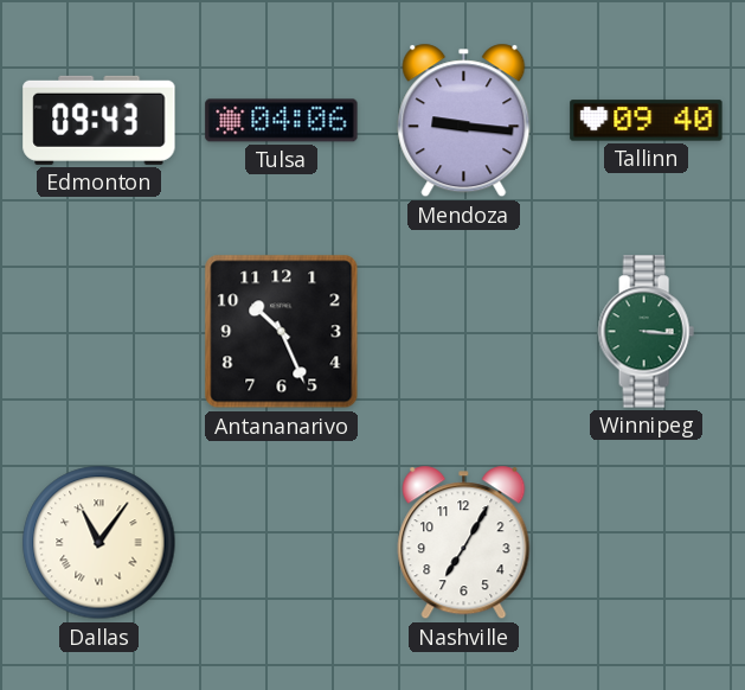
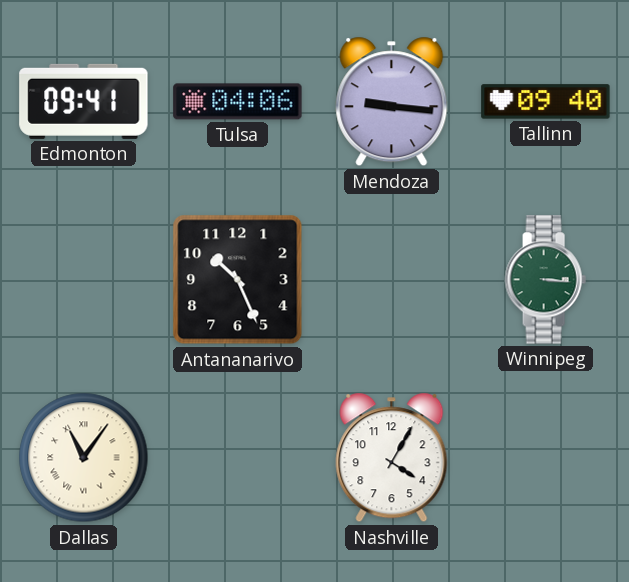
Edmonton: 09:43 -> 09:41
Nashville: 7:05 -> 4:05
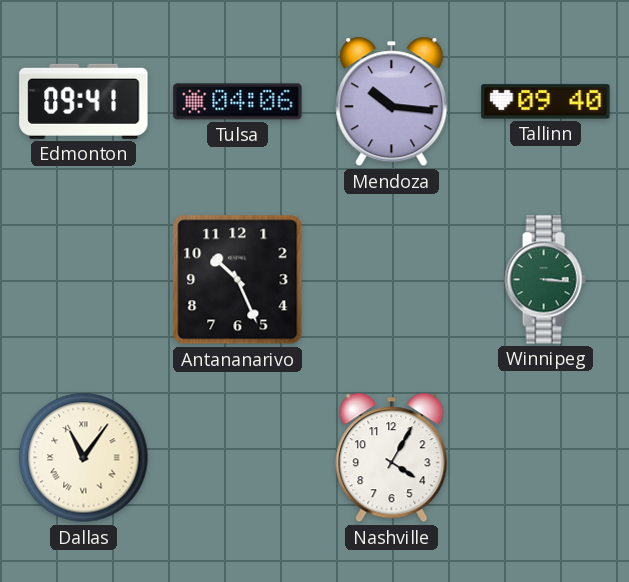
Mendoza: 9:16 -> 10:16
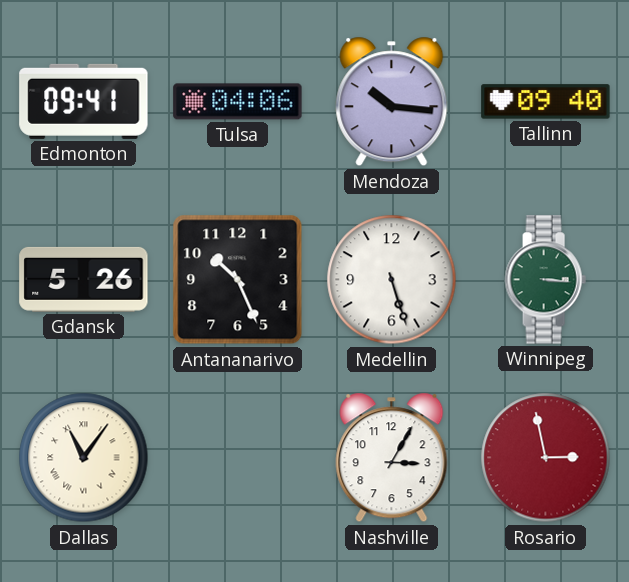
Gdansk: none -> 5:26
Medellin: none -> 5:27
Nashville: 4:05 -> 3:05
Rosario: none -> 2:58
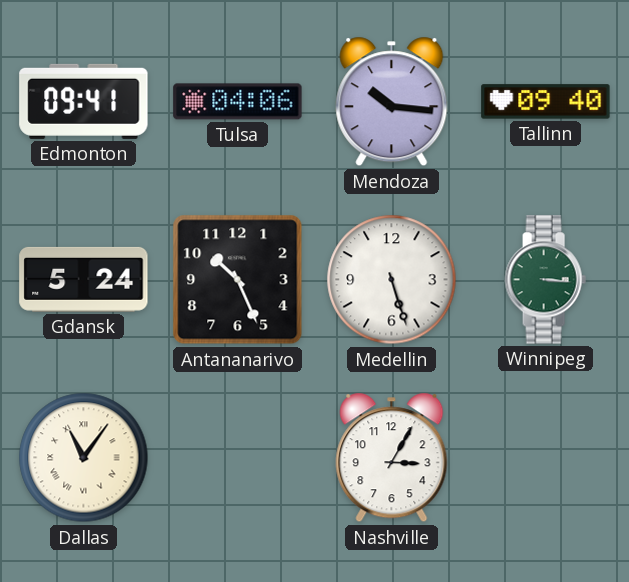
Gdansk: 5:26 -> 5:24
Rosario: 2:58 -> none
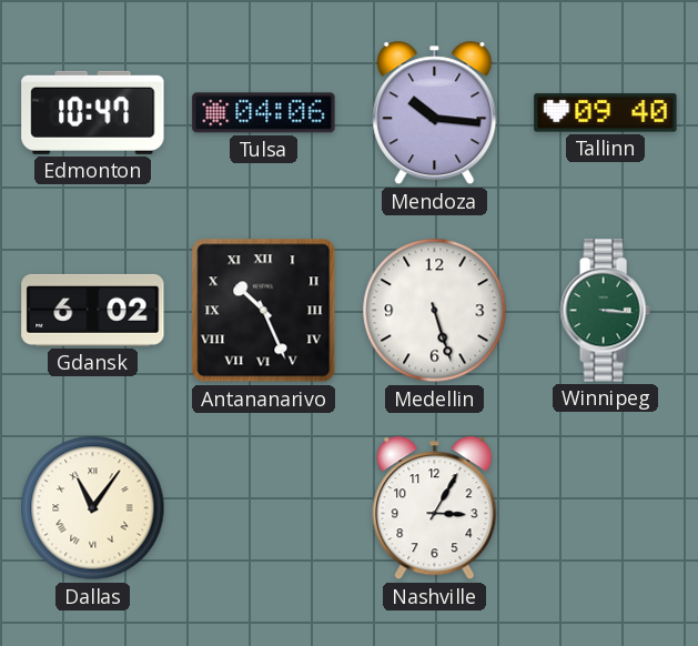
Edmonton: 09:41 -> 10:47
Gdansk: 5:24 -> 6:02
Antananarivo numerals: Arabic -> Roman
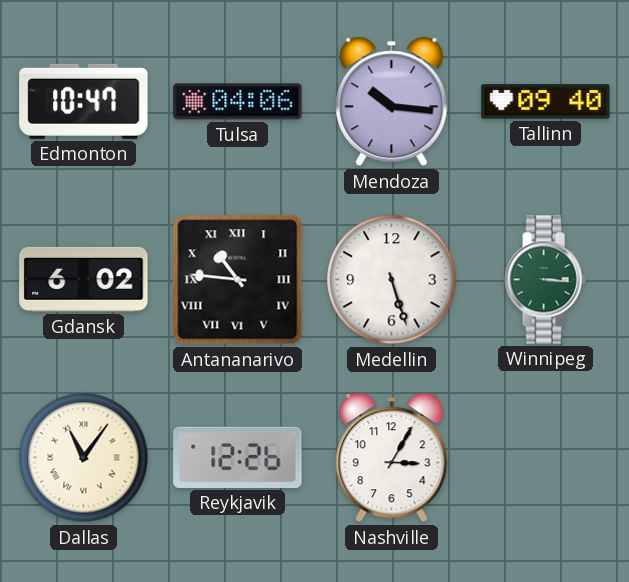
Antananarivo: 10:26 -> 10:46
Reykjavik: none -> 12:26
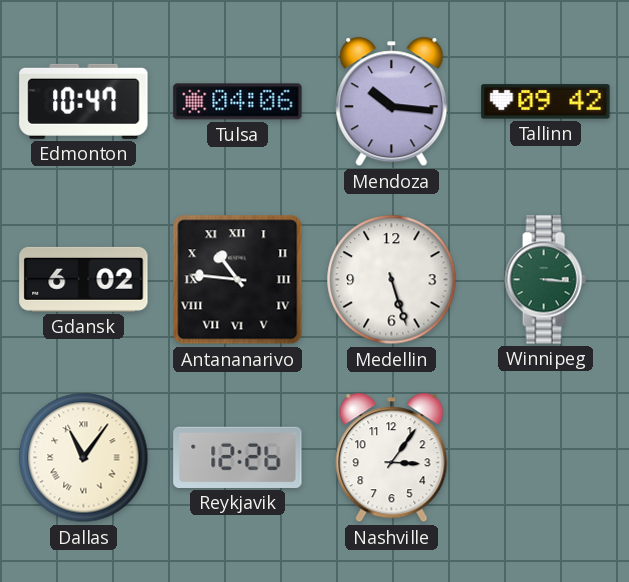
Tallinn: 09:40 -> 09:42
Nashville: 3:05 -> 3:06
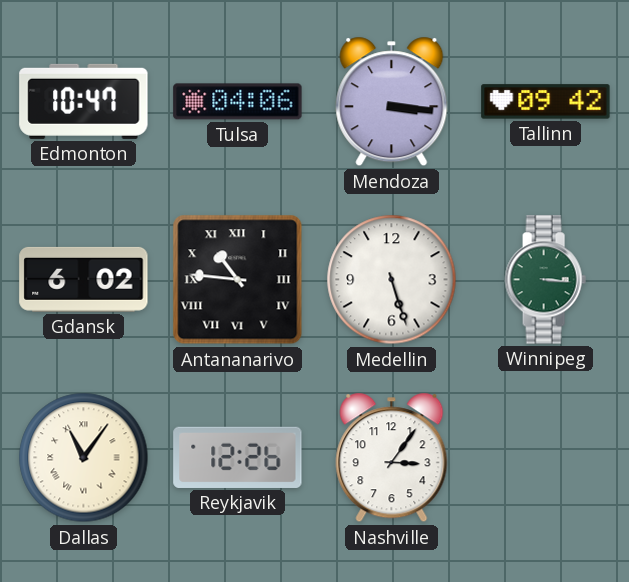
Mendoza: 10:16 -> 3:16
